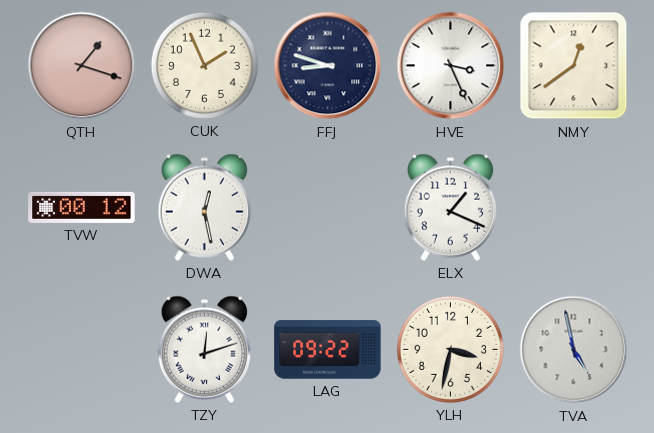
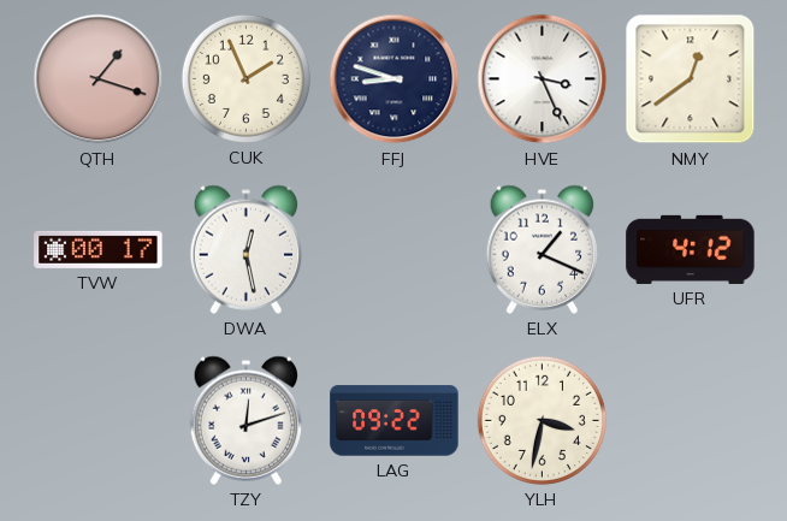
TVW: 00:12 -> 00:17
UFR: none -> 4:12
TVA: 4:58 -> none
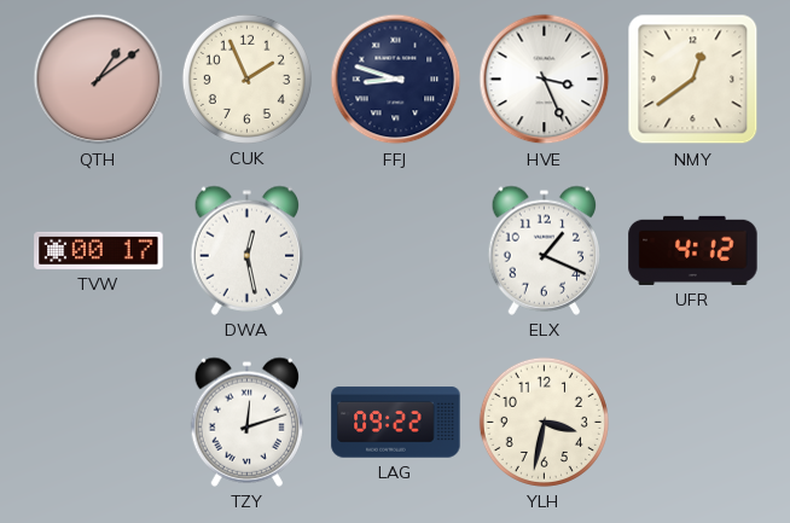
QTH: 1:18 -> 1:09
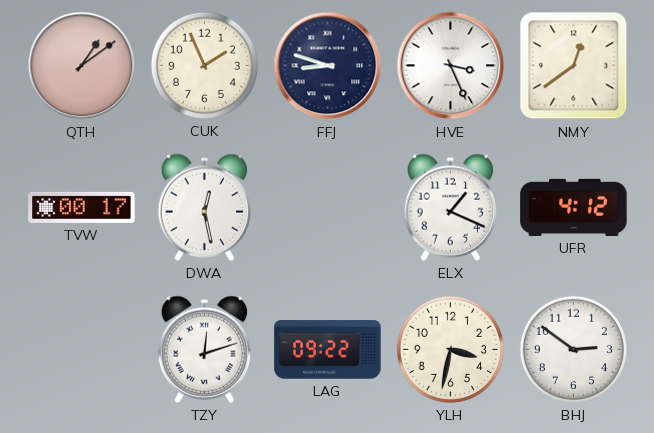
BHJ: none -> 2:51
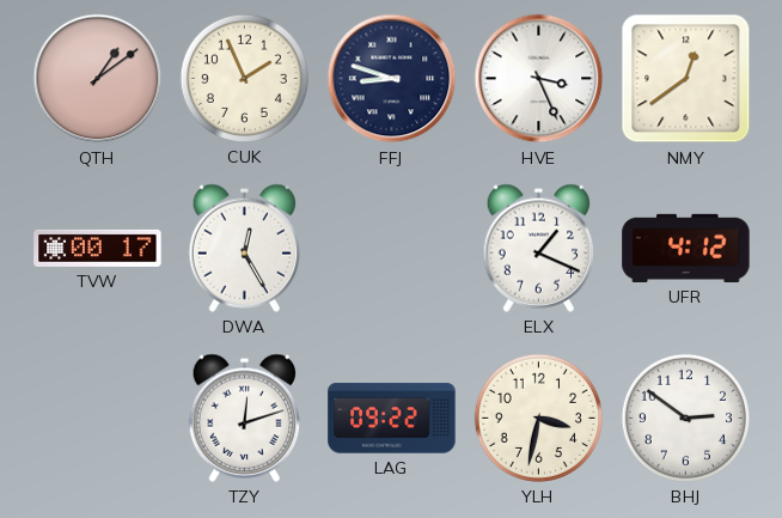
DWA: 12:28 -> 12:25
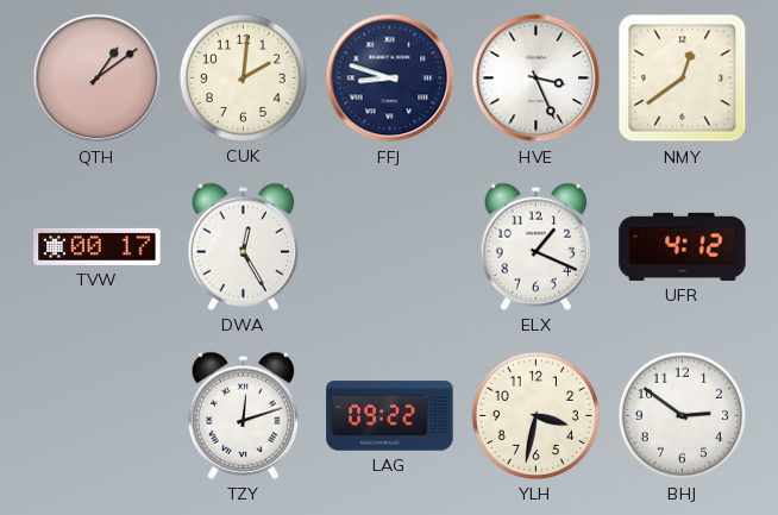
CUK: 1:56 -> 2:01
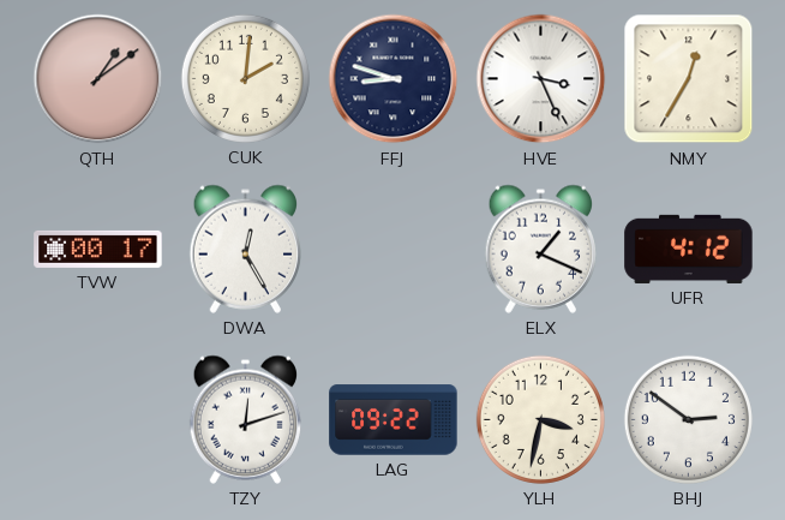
NMY: 12:39 -> 12:35
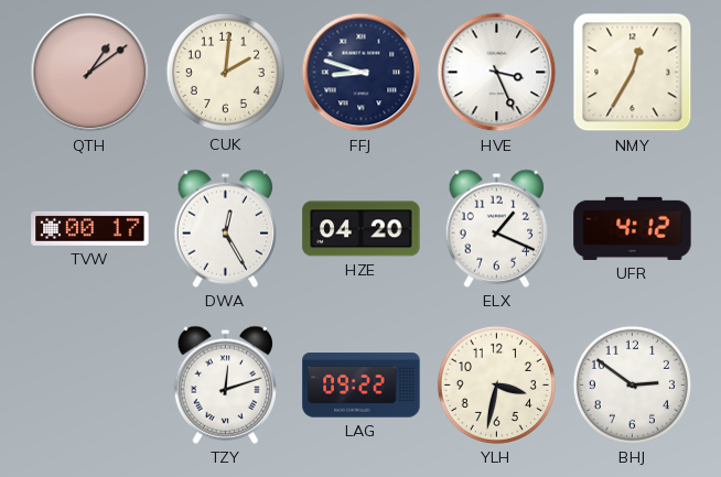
HZE: none -> 04:20
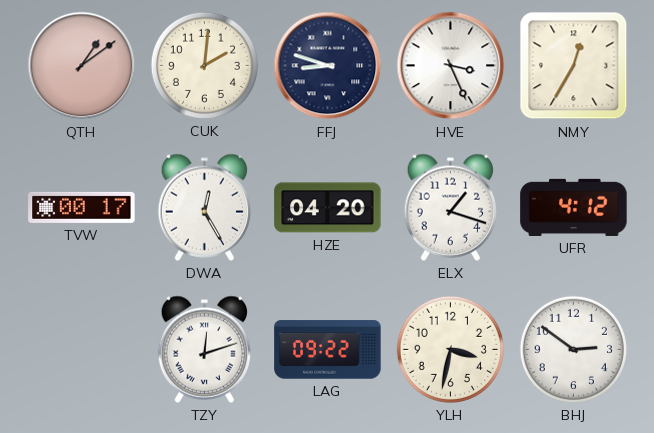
ELX: 1:19 -> 1:18
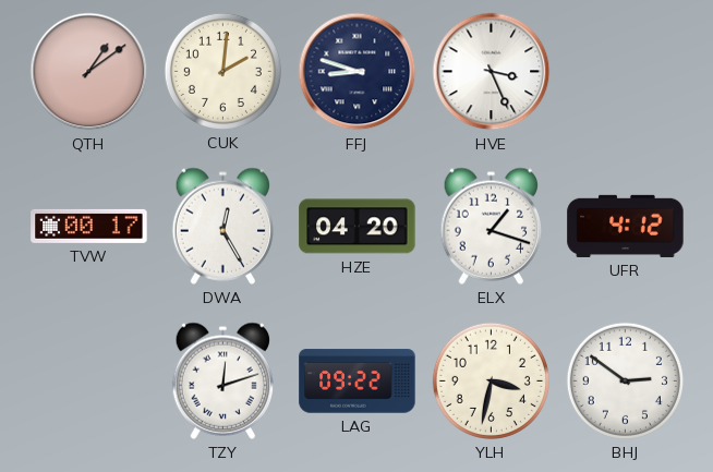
NMY: 12:35 -> none
